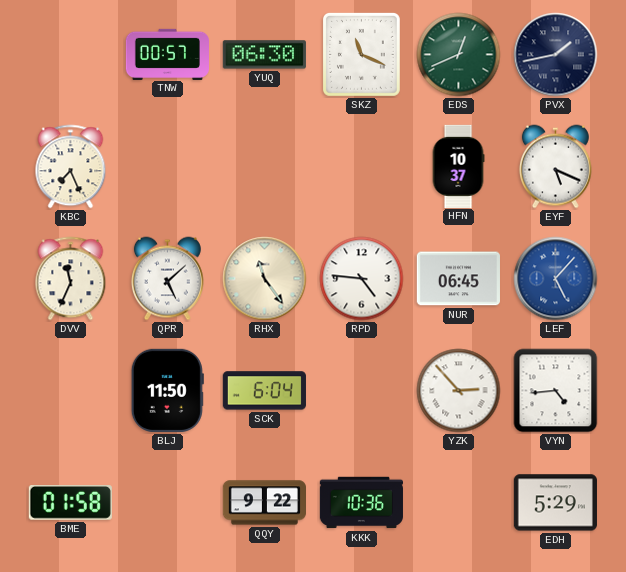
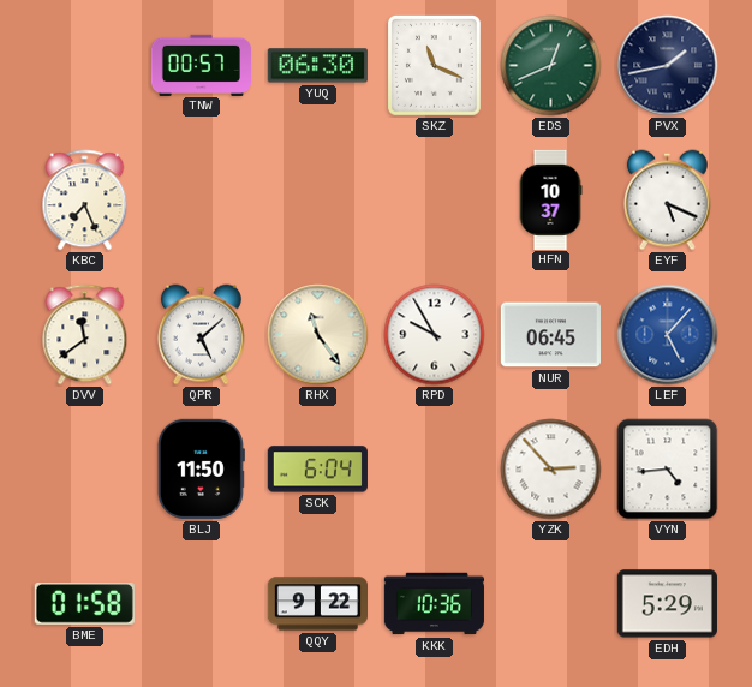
DVV: 11:34 -> 11:39
RPD: 4:46 -> 9:55
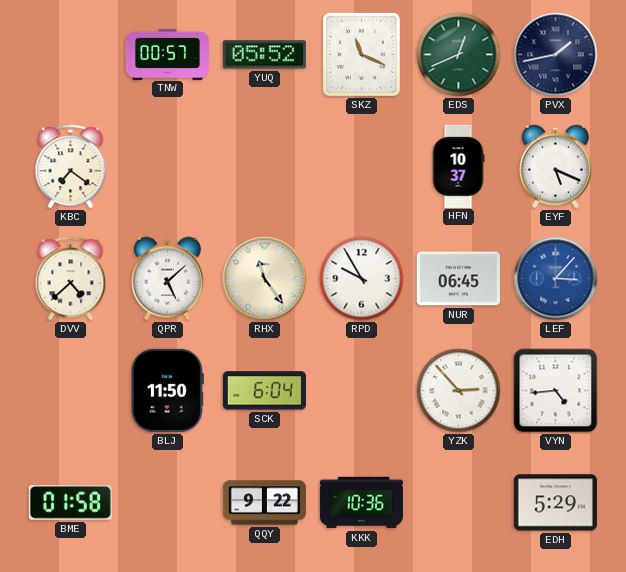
YUQ: 06:30 -> 05:52
KBC: 7:26 -> 7:21
DVV: 11:39 -> 4:38
LEF: 5:07 -> 3:07
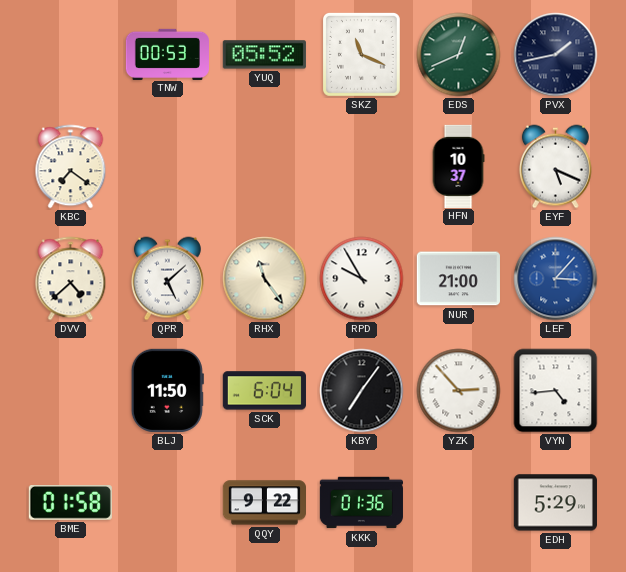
TNW: 00:57 -> 00:53
NUR: 06:45 -> 21:00
KBY: none -> 7:06
KKK: 10:36 -> 01:36
